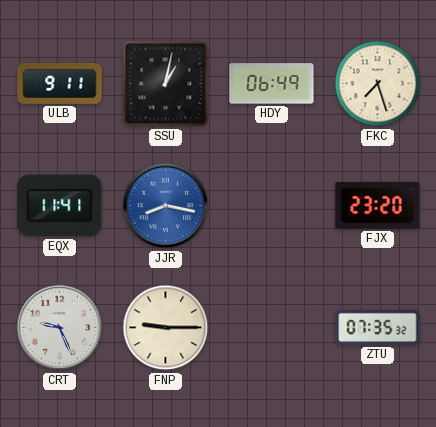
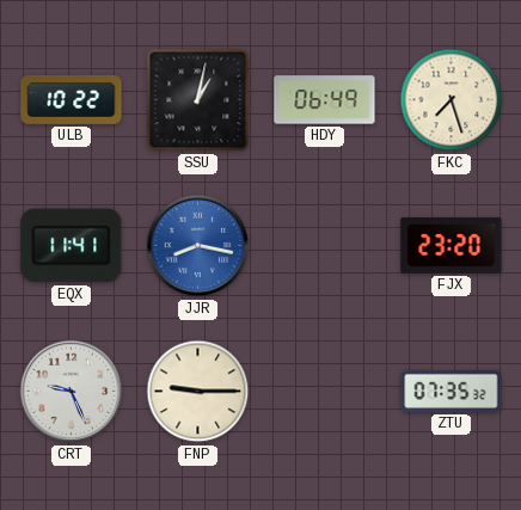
ULB: 9:11 -> 10:22
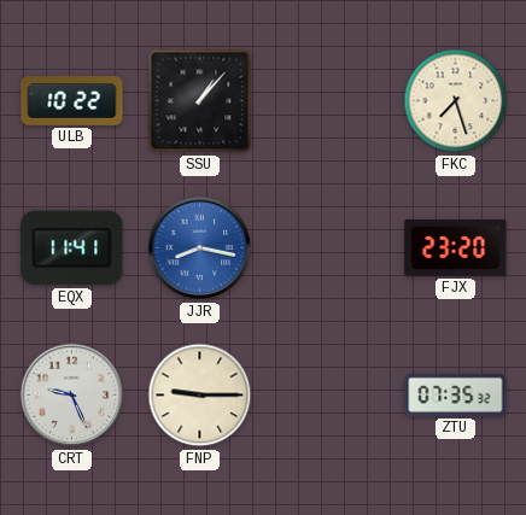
SSU: 1:02 -> 1:07
HDY: 06:49 -> none
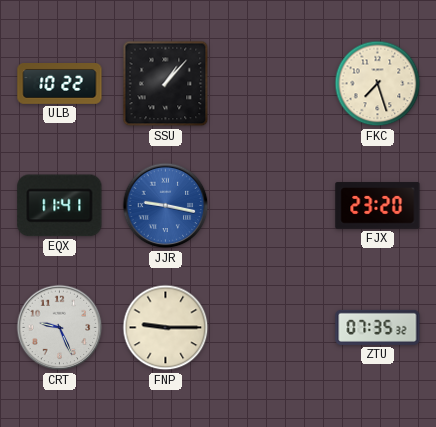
JJR: 8:17 -> 9:17
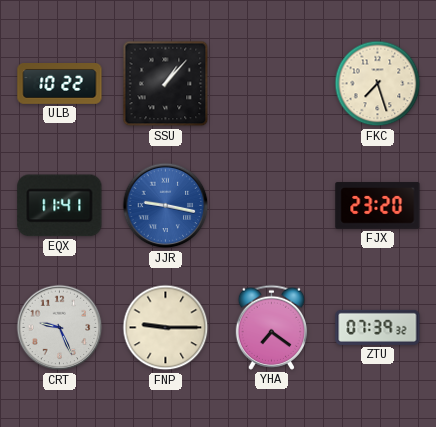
YHA: none -> 7:21
ZTU: 07:35 -> 07:39
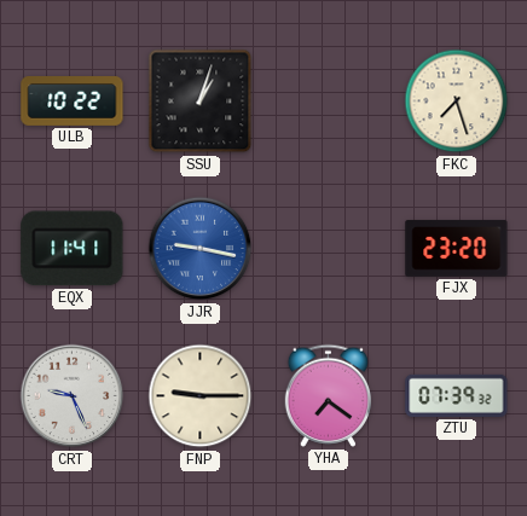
SSU: 1:07 -> 1:03
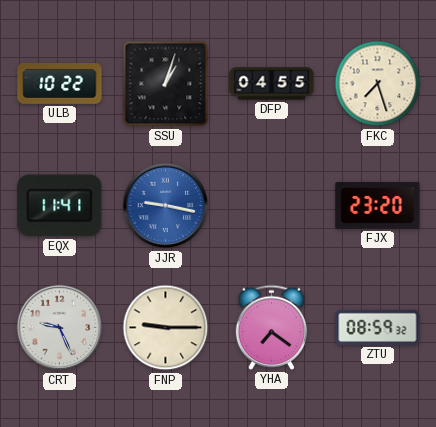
DFP: none -> 04:55
ZTU: 07:39 -> 08:59
